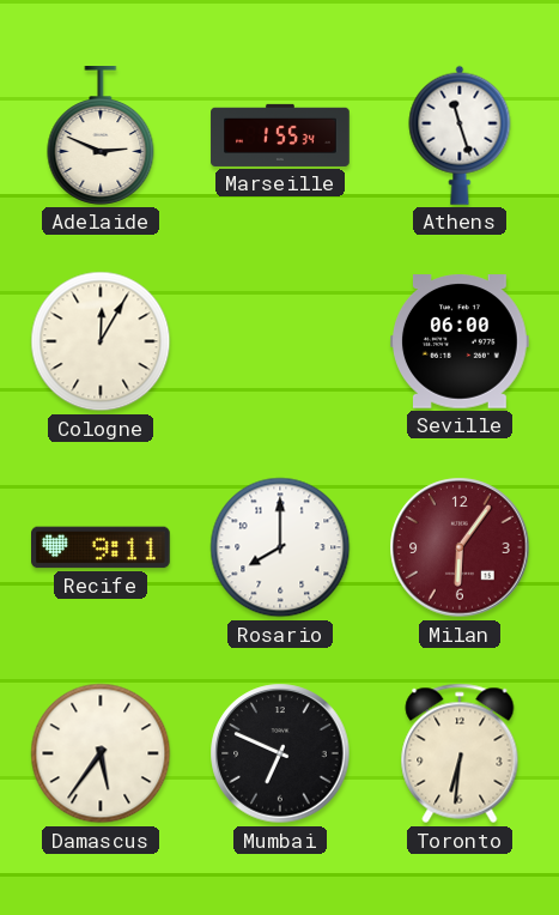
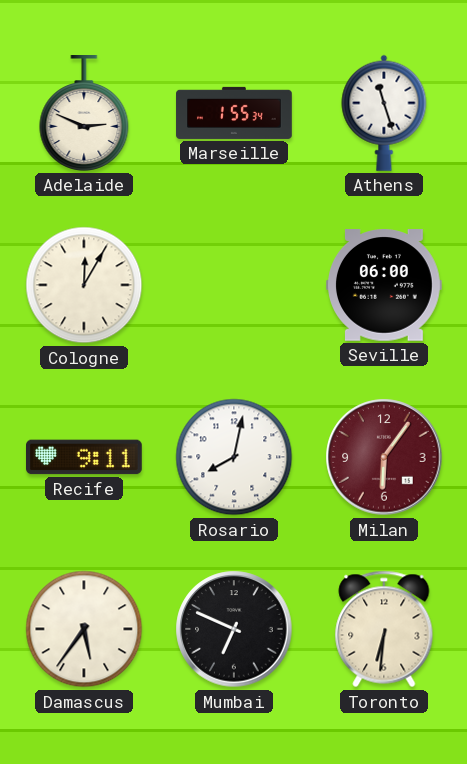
Rosario: 8:00 -> 8:02
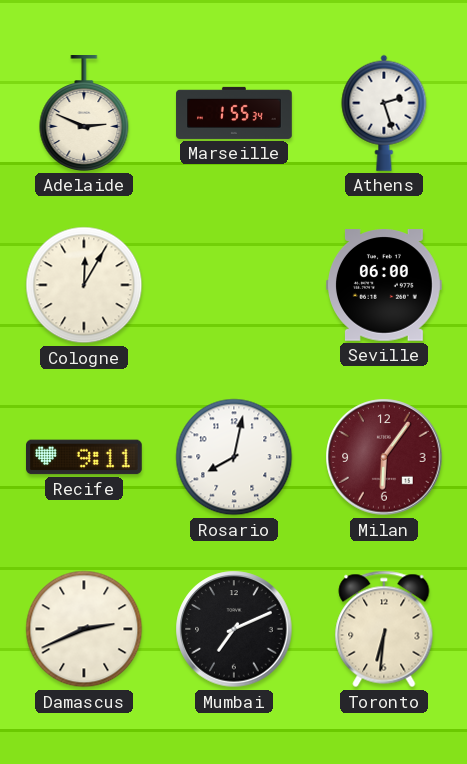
Athens: 11:27 -> 2:27
Damascus: 5:36 -> 2:41
Mumbai: 6:49 -> 7:11
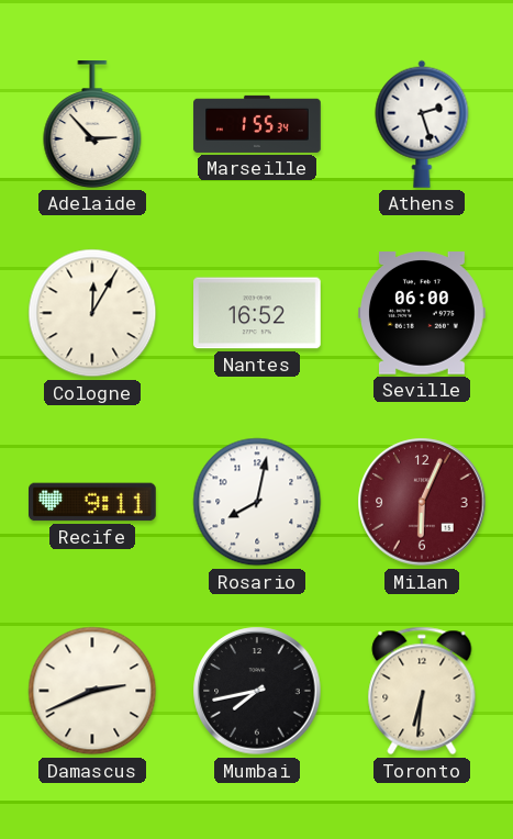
Adelaide: 2:49 -> 2:53
Nantes: none -> 16:52
Milan: 6:06 -> 6:04
Mumbai: 7:11 -> 7:43
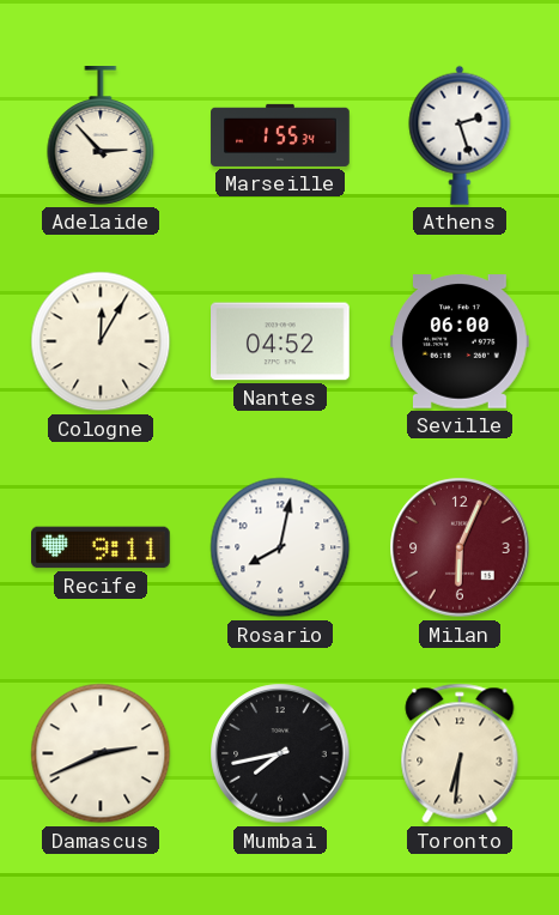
Nantes: 16:52 -> 04:52
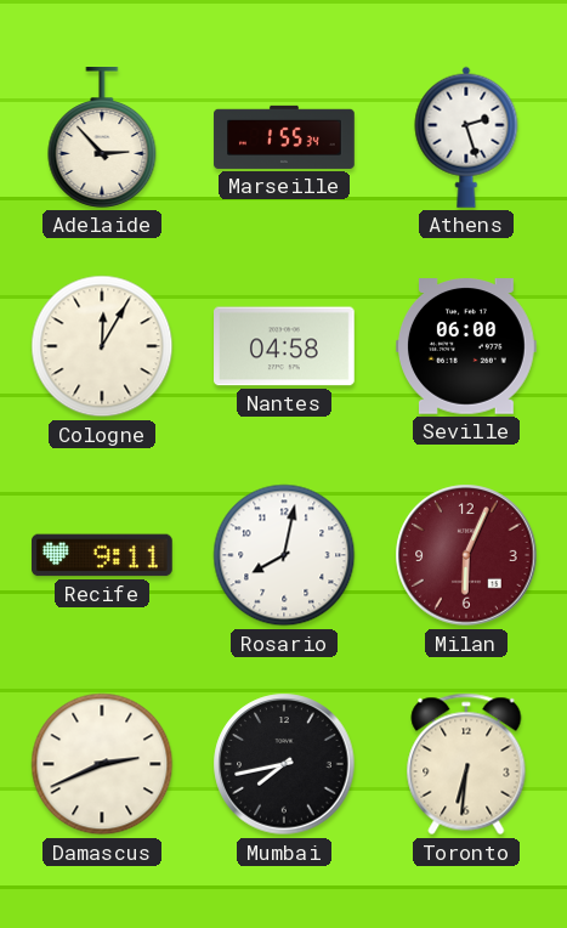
Nantes: 04:52 -> 04:58
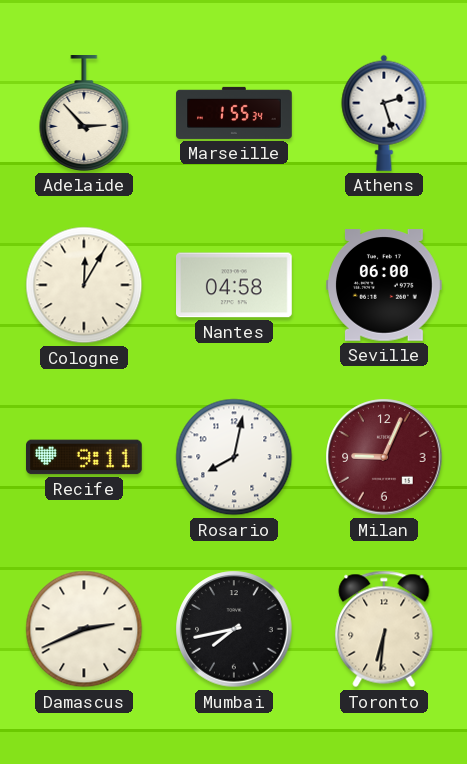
Milan: 6:04 -> 9:04
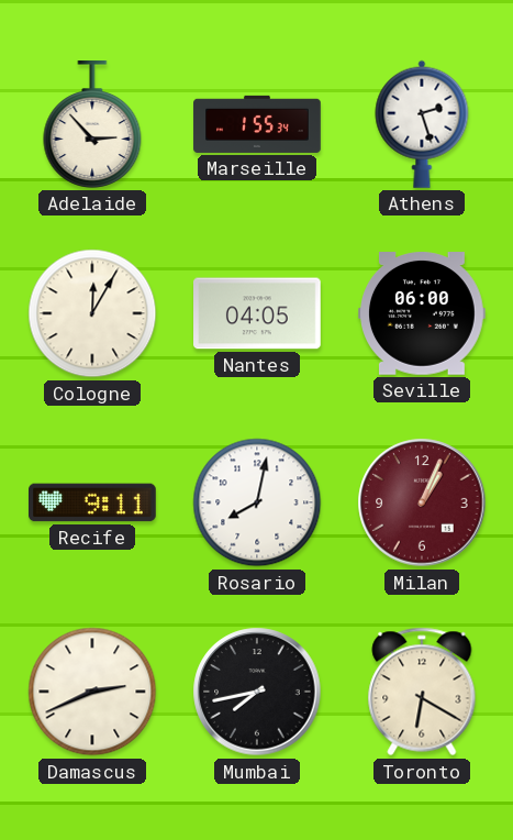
Nantes: 04:58 -> 04:05
Milan: 9:04 -> 1:04
Toronto: 6:31 -> 6:20
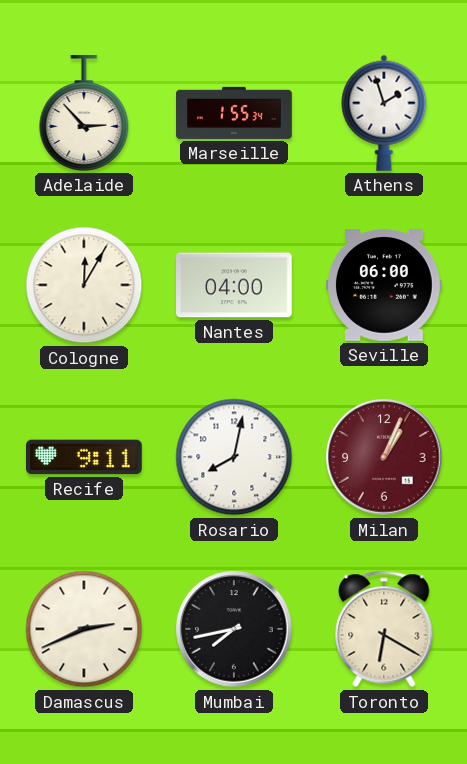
Athens: 2:27 -> 1:57
Nantes: 04:05 -> 04:00
